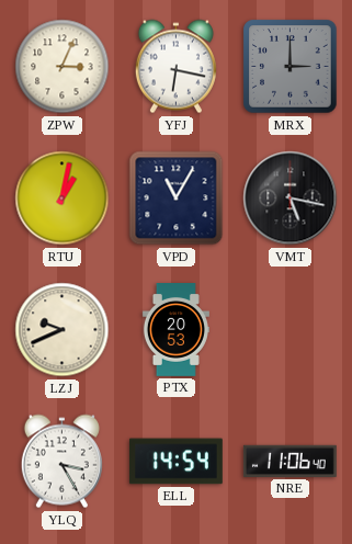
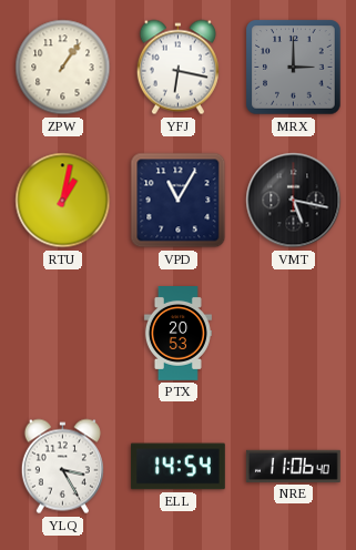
ZPW: 3:04 -> 1:06
LZJ: 9:41 -> none
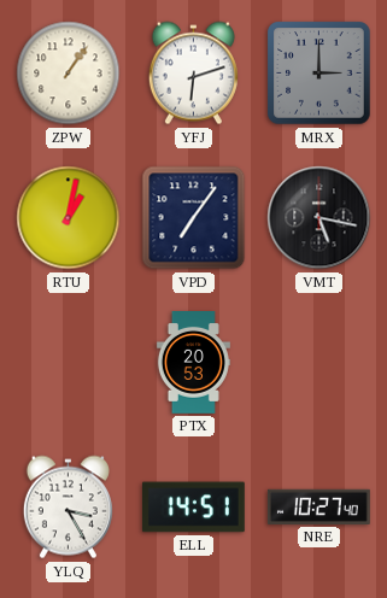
YFJ: 6:17 -> 6:12
VPD: 11:05 -> 7:06
ELL: 14:54 -> 14:51
NRE: 11:06 -> 10:27
